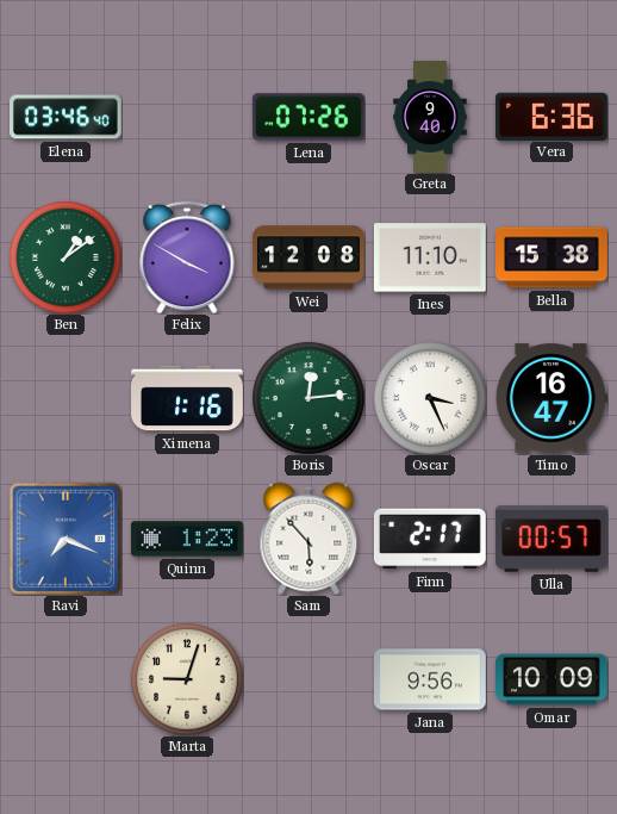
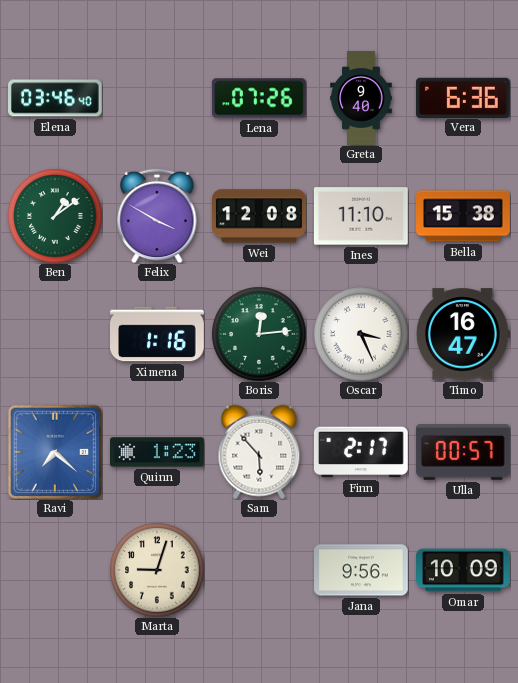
Ravi: 7:19 -> 7:22
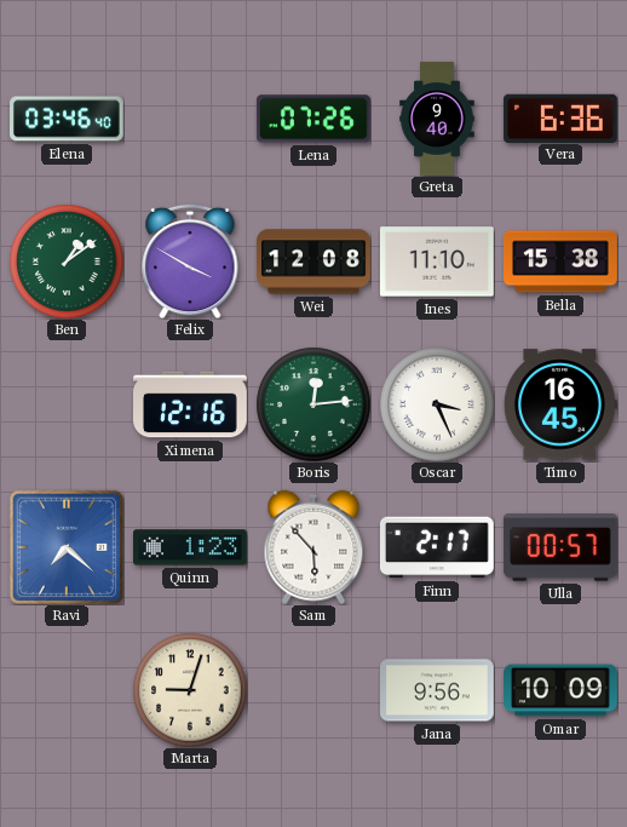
Ximena: 1:16 -> 12:16
Timo: 16:47 -> 16:45
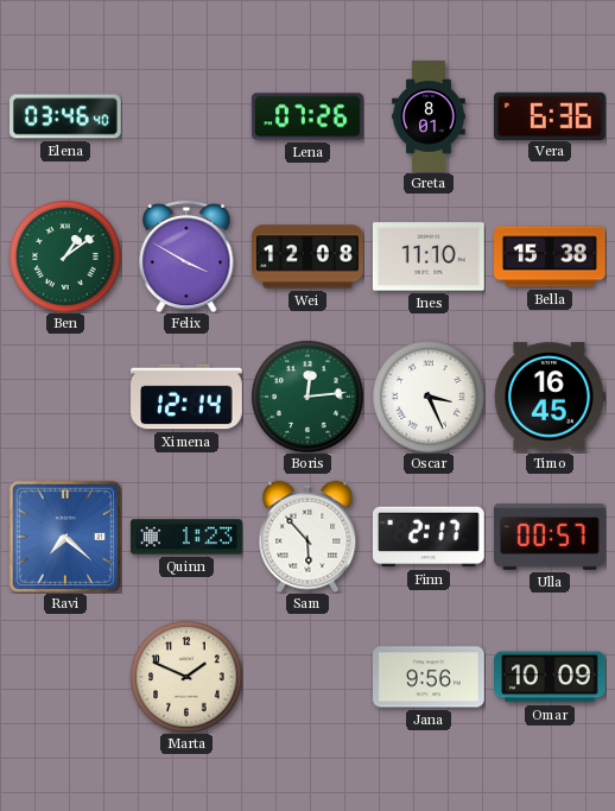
Greta: 9:40 -> 8:01
Ximena: 12:16 -> 12:14
Marta: 9:03 -> 1:49
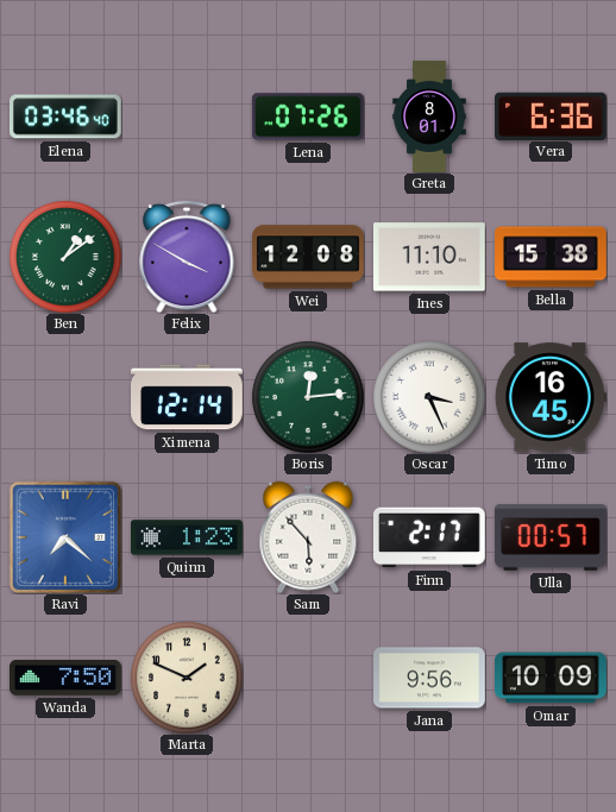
Wanda: none -> 7:50
